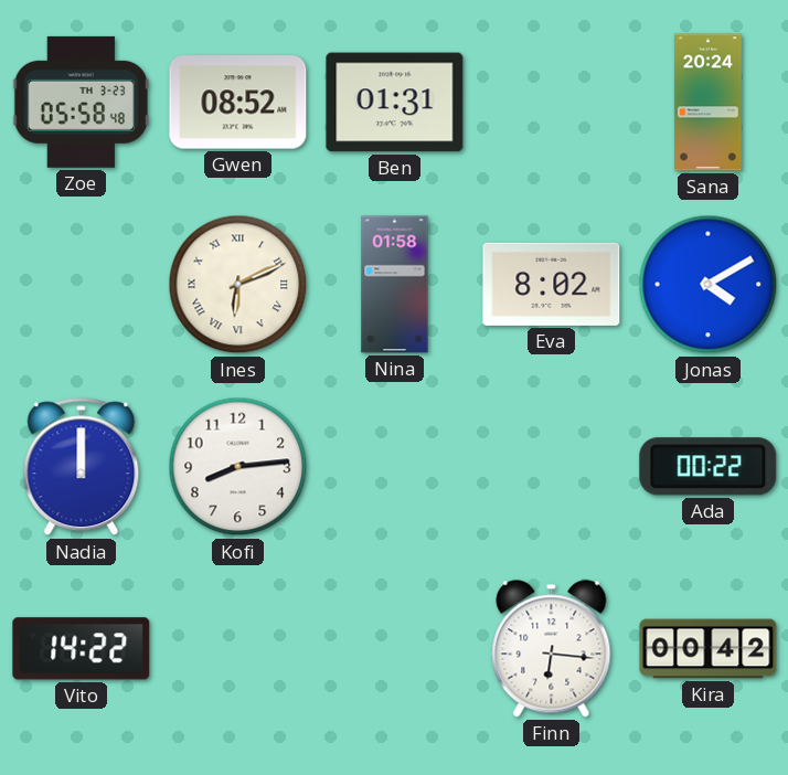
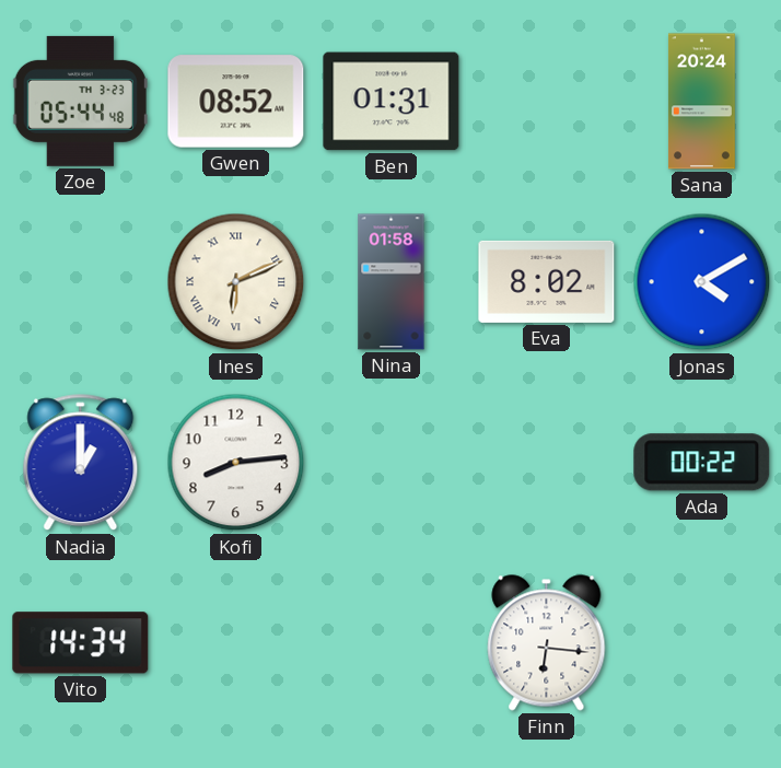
Zoe: 05:58 -> 05:44
Nadia: 12:00 -> 1:00
Vito: 14:22 -> 14:34
Kira: 00:42 -> none
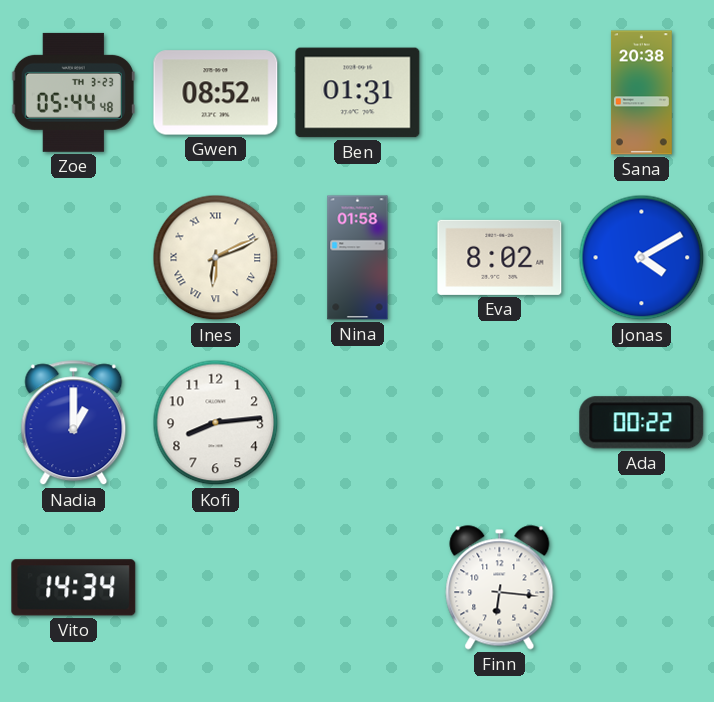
Sana: 20:24 -> 20:38
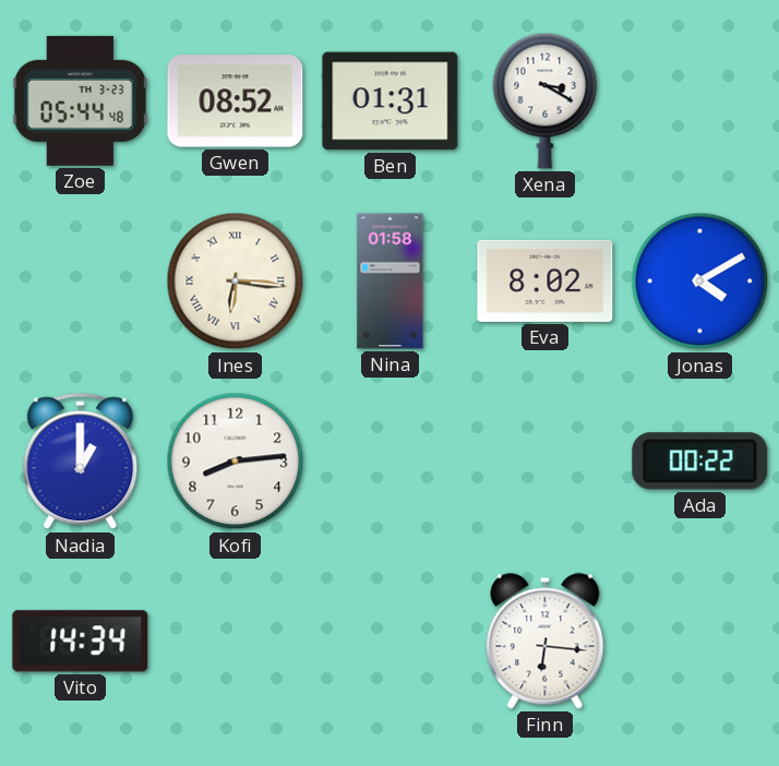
Xena: none -> 3:20
Sana: 20:38 -> none
Ines: 6:11 -> 6:16
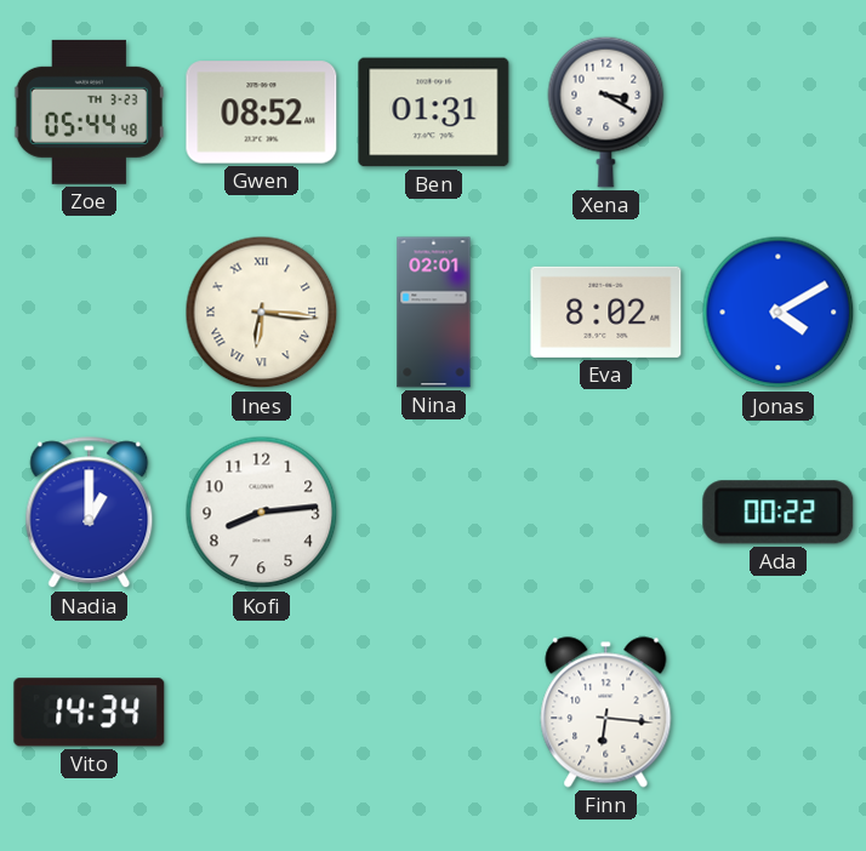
Nina: 01:58 -> 02:01
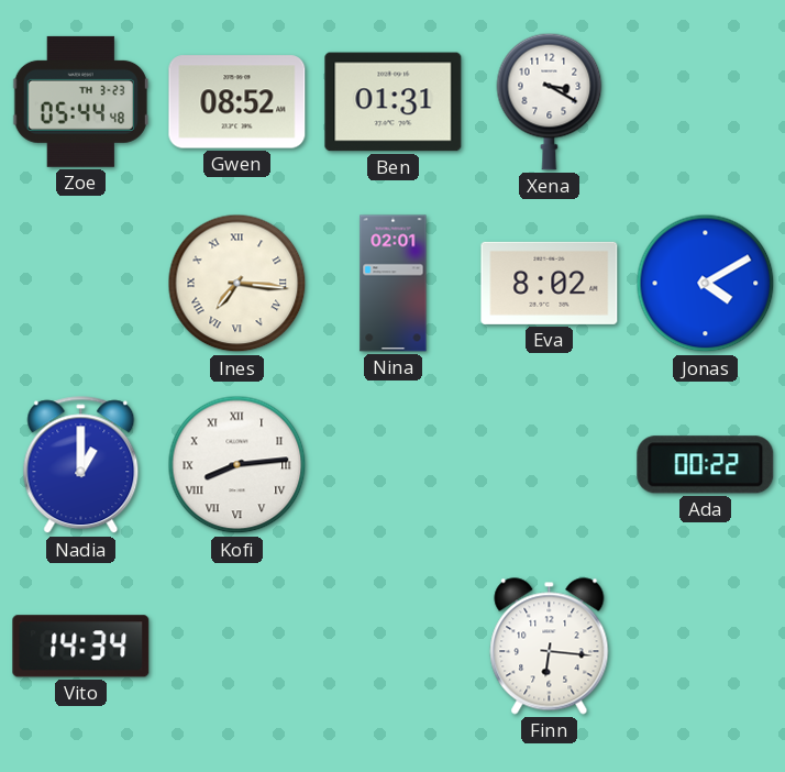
Ines: 6:16 -> 7:16
Kofi numerals: Arabic -> Roman
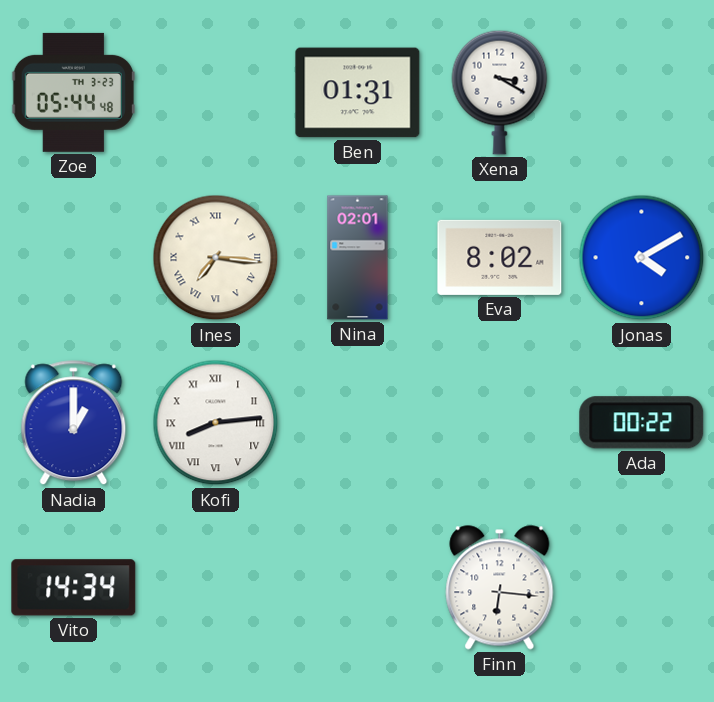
Gwen: 08:52 -> none
